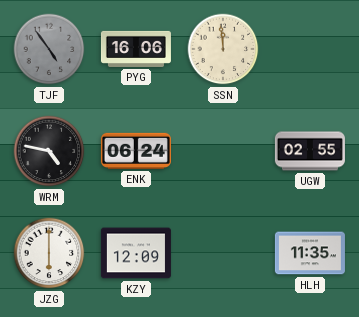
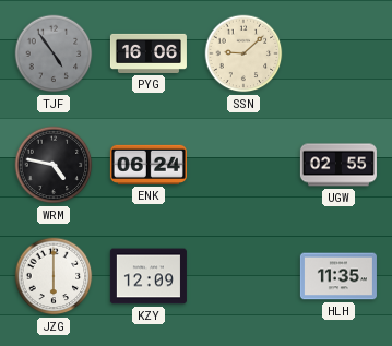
SSN: 11:59 -> 9:08
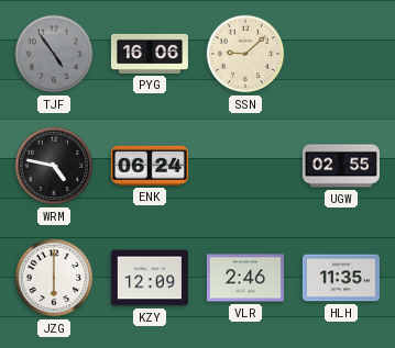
VLR: none -> 2:46
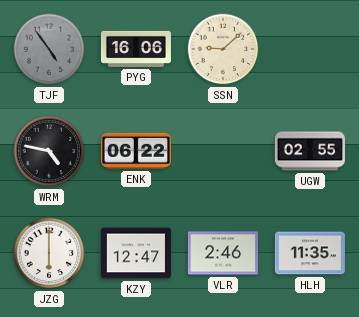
ENK: 06:24 -> 06:22
KZY: 12:09 -> 12:47
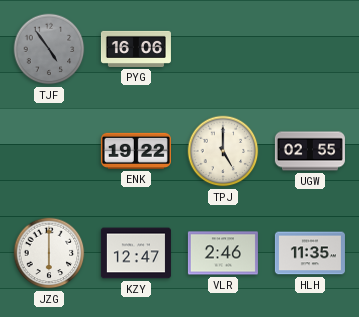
SSN: 9:08 -> none
WRM: 4:47 -> none
ENK: 06:22 -> 19:22
TPJ: none -> 5:00
